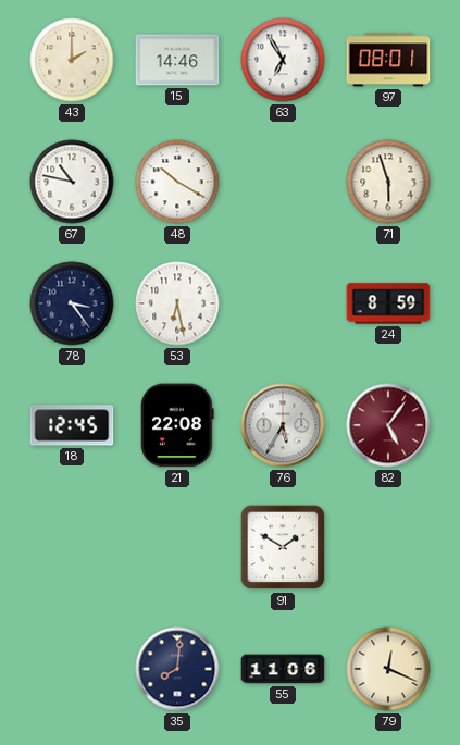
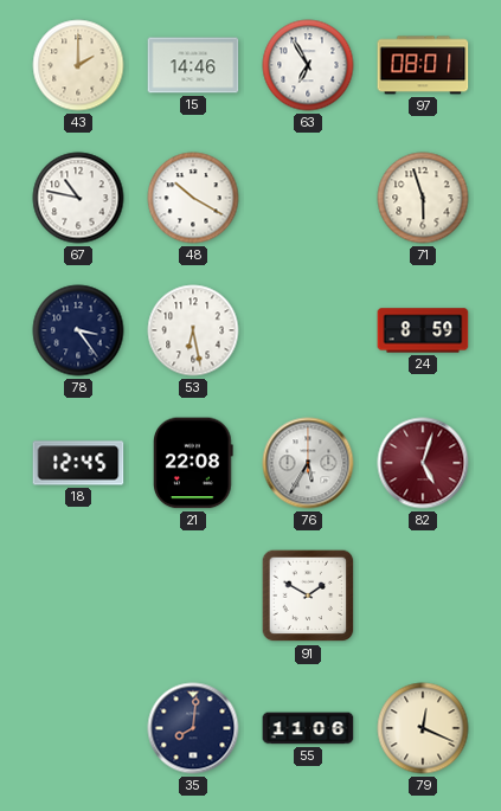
82: 5:06 -> 5:03
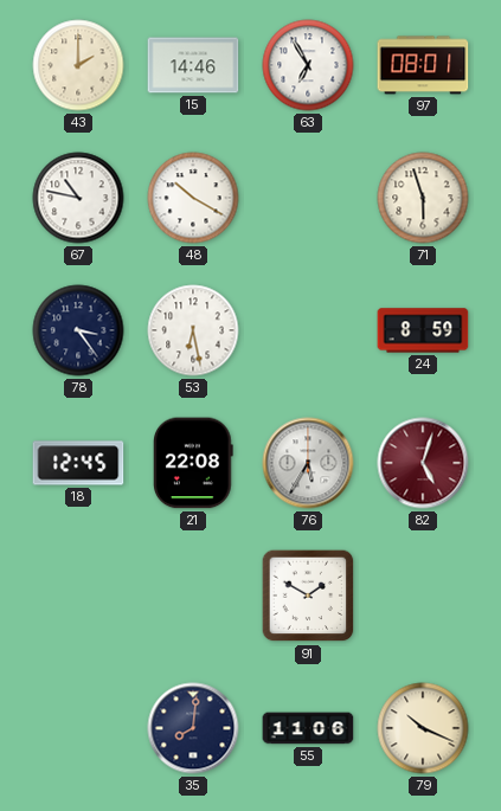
79: 12:19 -> 10:19
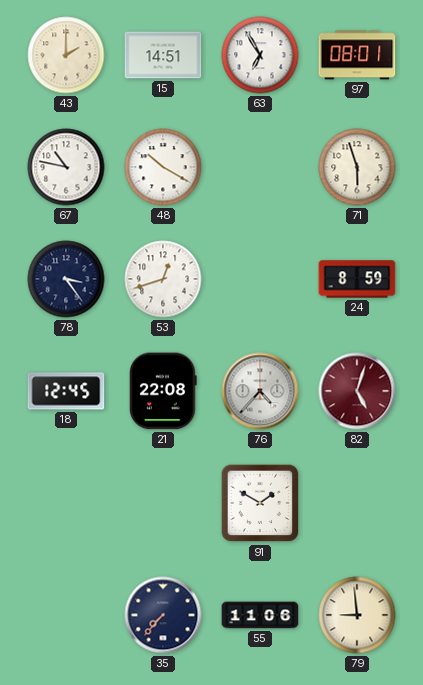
15: 14:46 -> 14:51
53: 6:28 -> 12:42
76: 5:35 -> 4:37
35: 8:01 -> 7:37
79: 10:19 -> 8:59
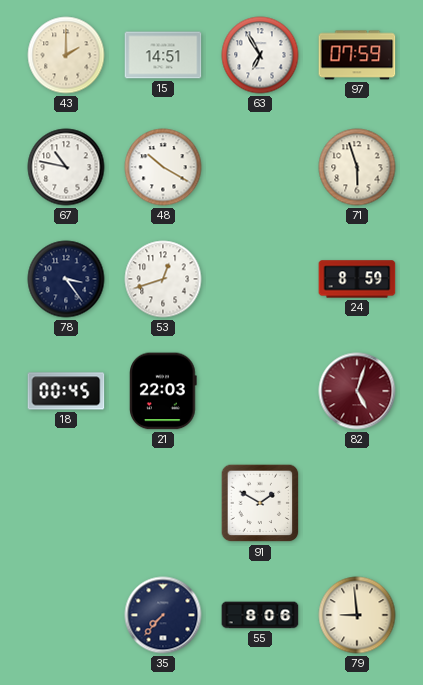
97: 08:01 -> 07:59
18: 12:45 -> 00:45
21: 22:08 -> 22:03
76: 4:37 -> none
55: 11:06 -> 8:06
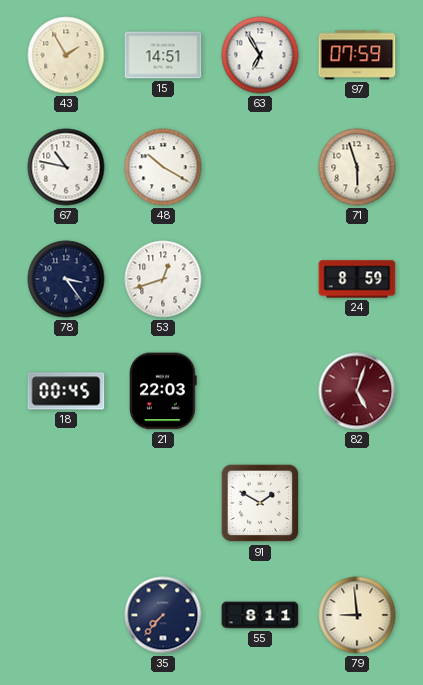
43: 2:00 -> 1:55
55: 8:06 -> 8:11
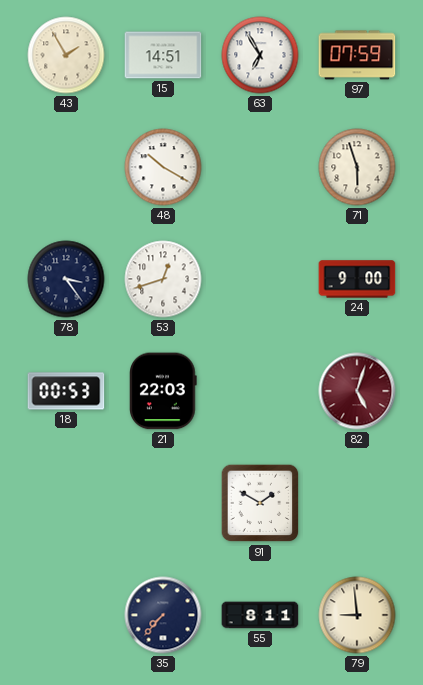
67: 10:47 -> none
24: 8:59 -> 9:00
18: 00:45 -> 00:53
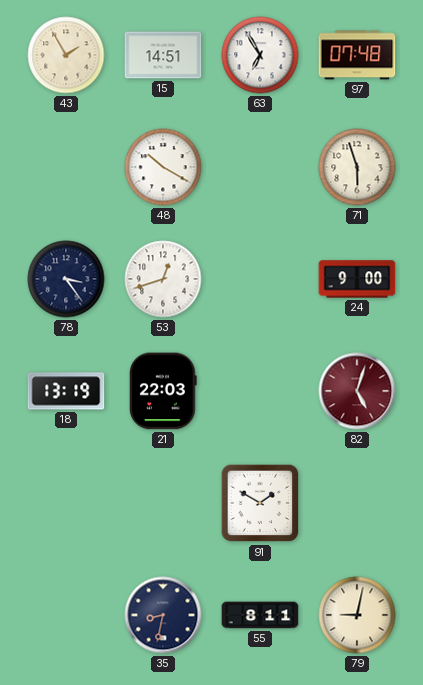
97: 07:59 -> 07:48
18: 00:53 -> 13:19
35: 7:37 -> 8:32
79: 8:59 -> 9:02
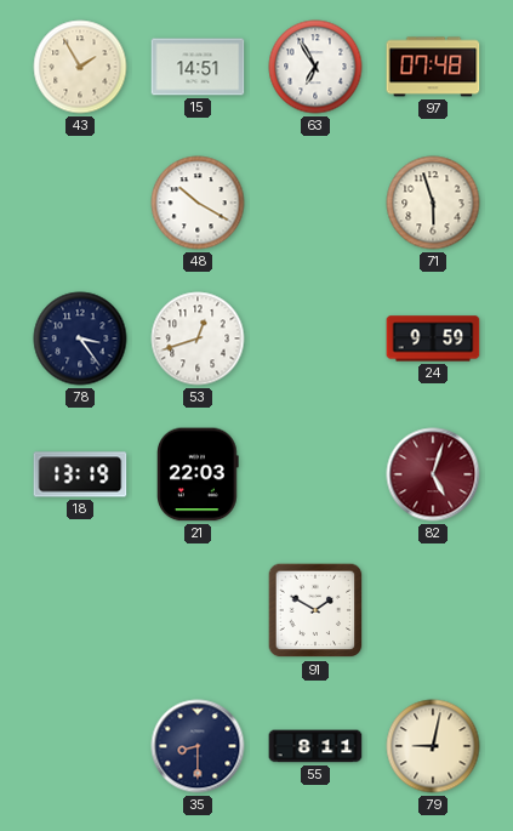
24: 9:00 -> 9:59
35: 8:32 -> 8:30
